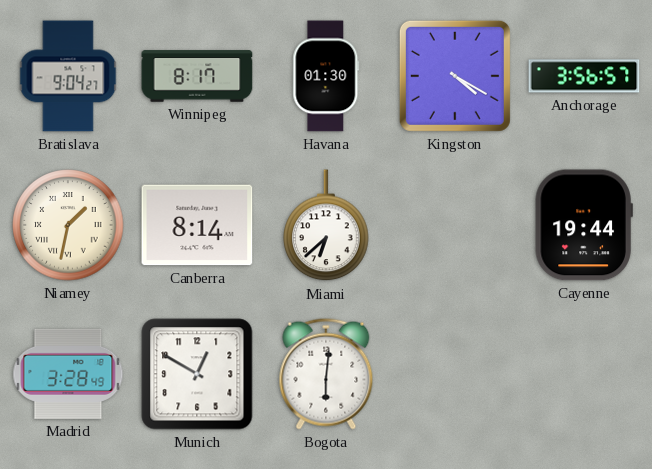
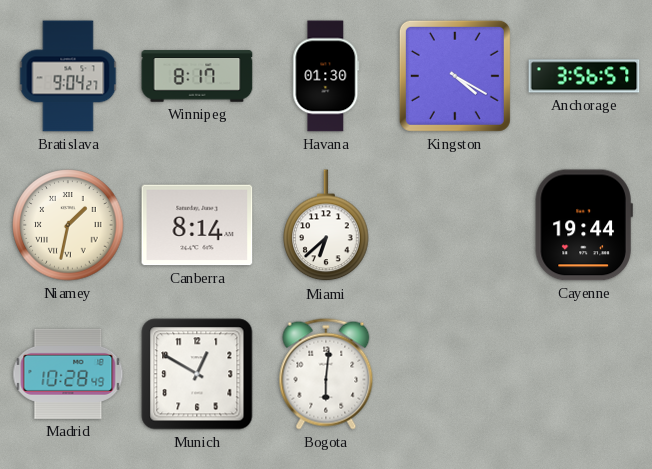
Madrid: 3:28 -> 10:28
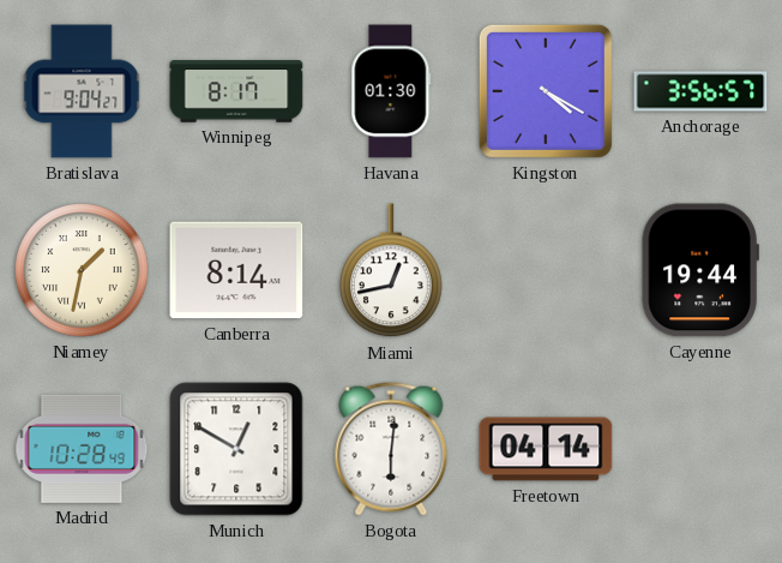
Miami: 6:38 -> 12:43
Freetown: none -> 04:14
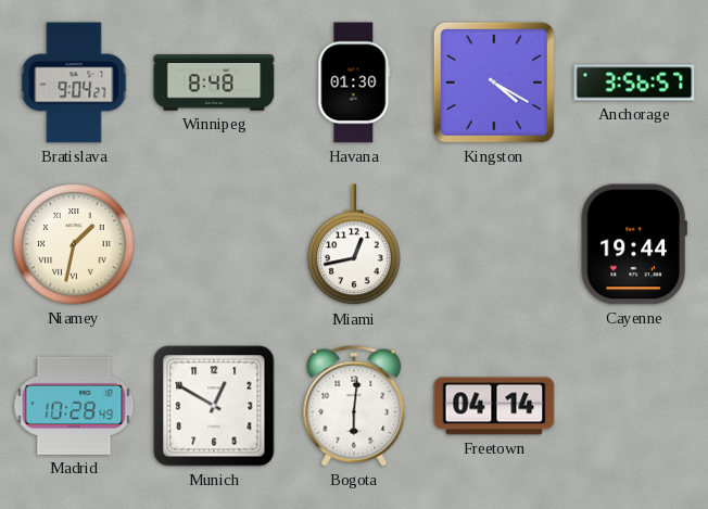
Winnipeg: 8:17 -> 8:48
Canberra: 8:14 -> none
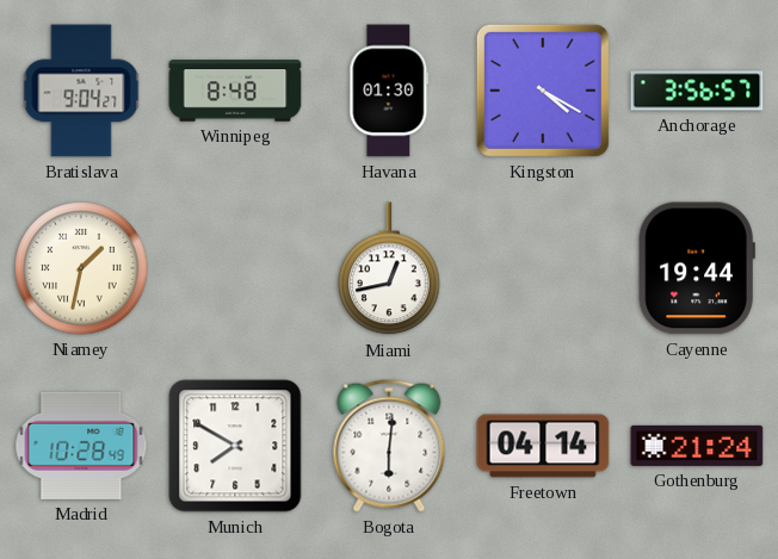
Munich: 12:50 -> 7:50
Gothenburg: none -> 21:24
